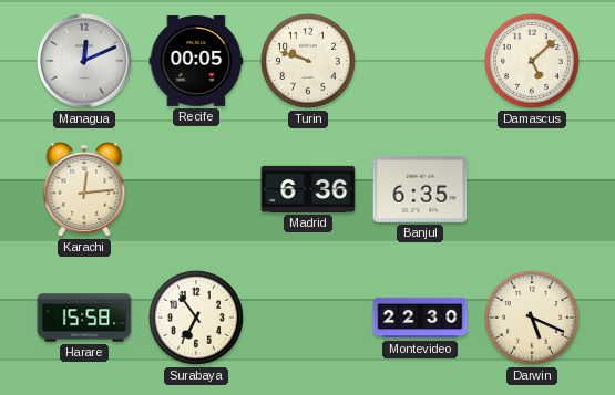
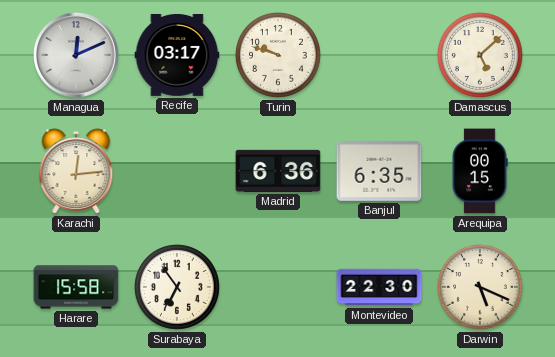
Recife: 00:05 -> 03:17
Arequipa: none -> 00:15
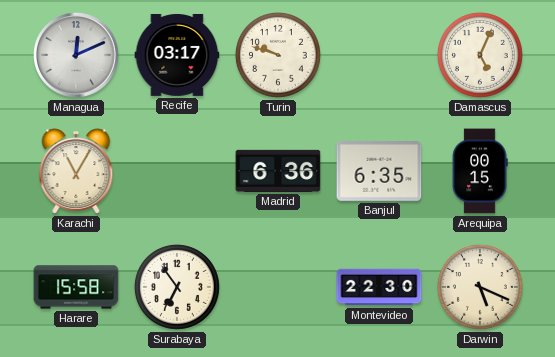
Damascus: 5:08 -> 5:04
Karachi: 12:14 -> 11:05
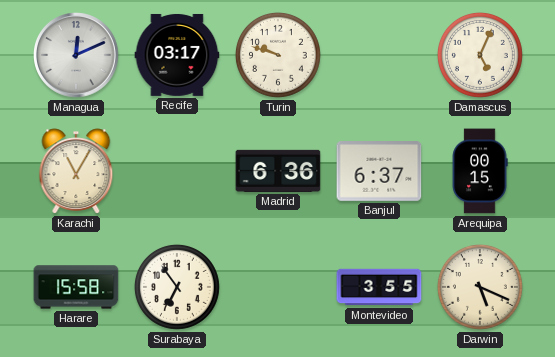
Banjul: 6:35 -> 6:37
Montevideo: 22:30 -> 3:55
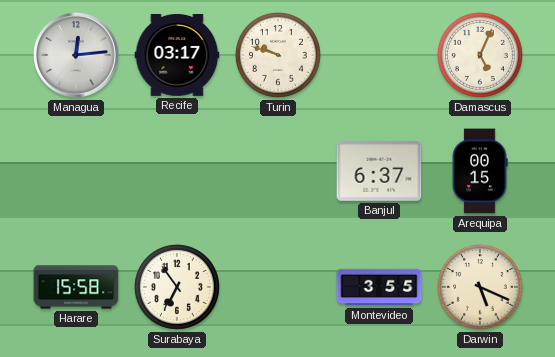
Managua: 12:11 -> 12:14
Karachi: 11:05 -> none
Madrid: 6:36 -> none
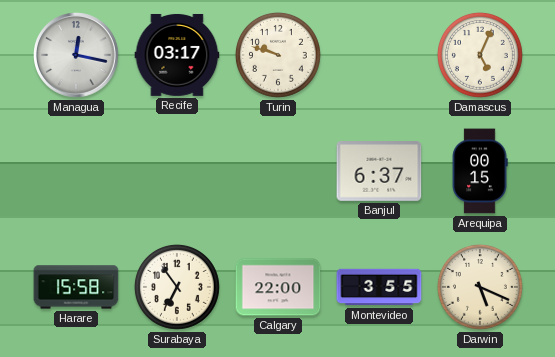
Managua: 12:14 -> 12:17
Calgary: none -> 22:00
